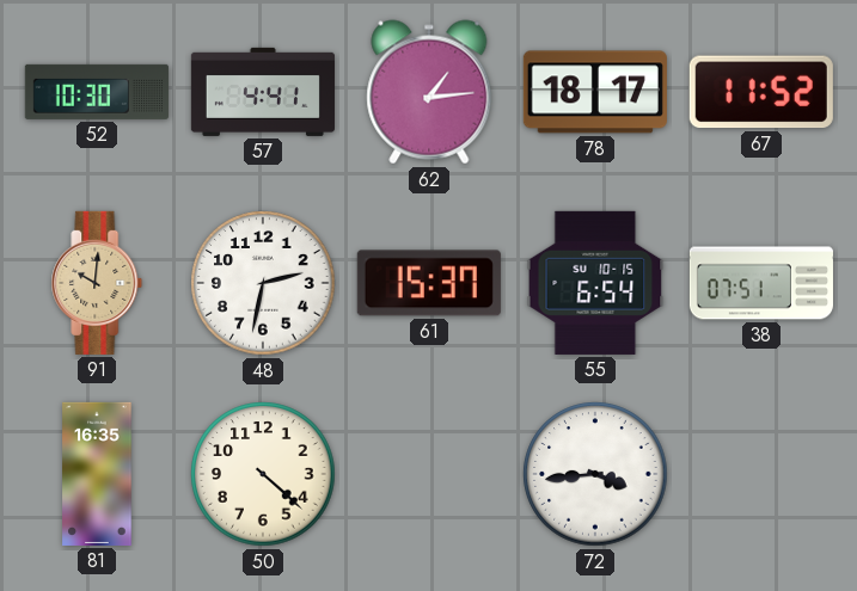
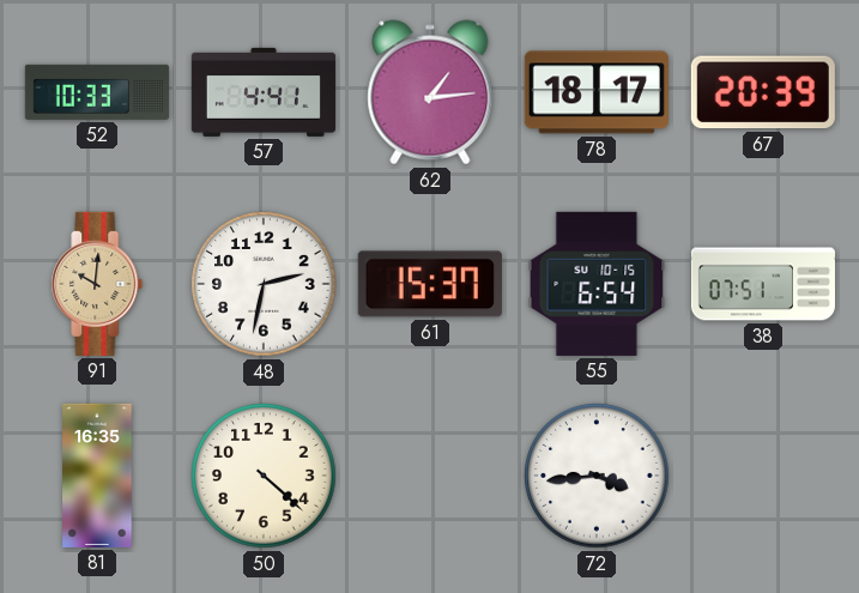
52: 10:30 -> 10:33
67: 11:52 -> 20:39
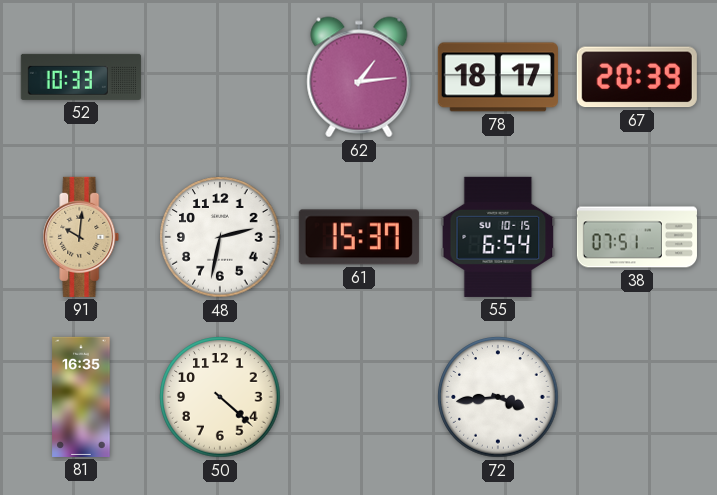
57: 4:41 -> none
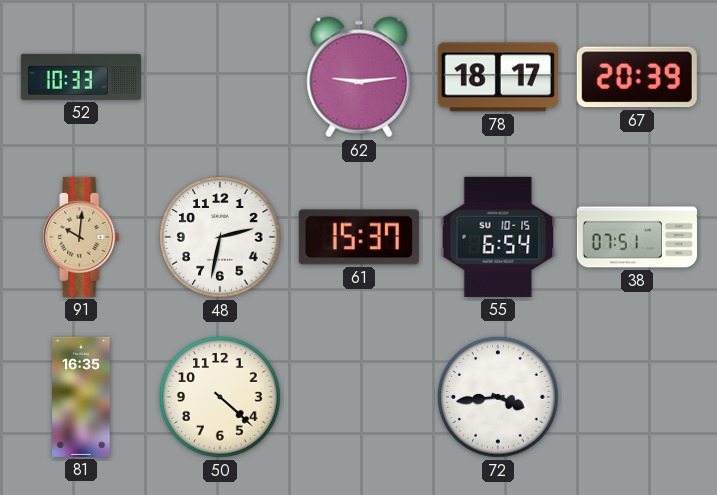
62: 1:14 -> 9:14
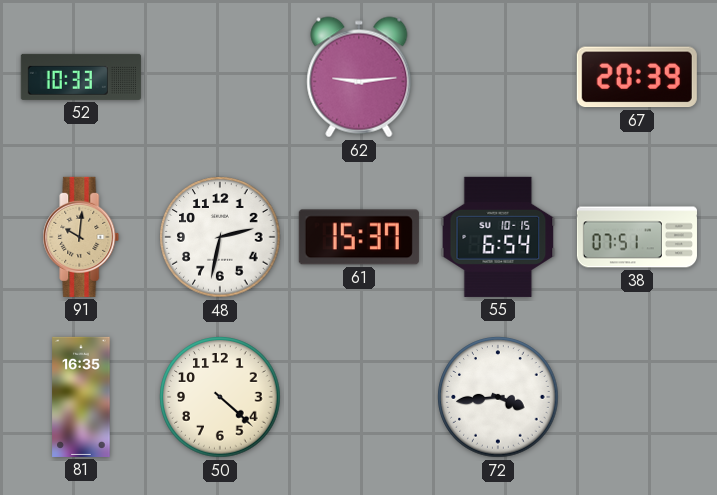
78: 18:17 -> none
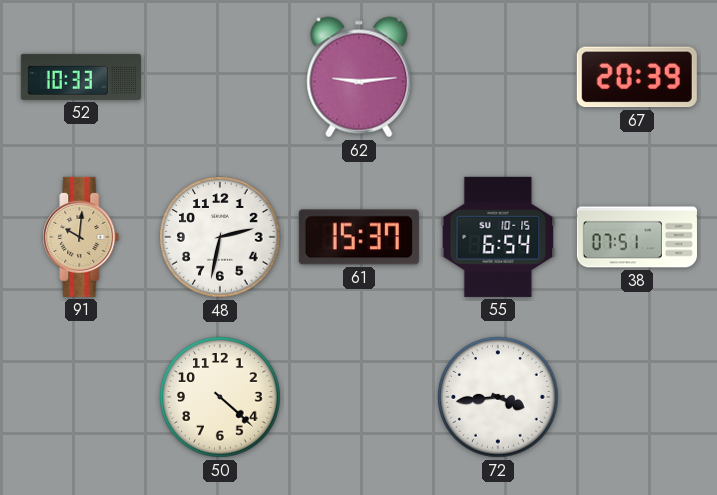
81: 16:35 -> none
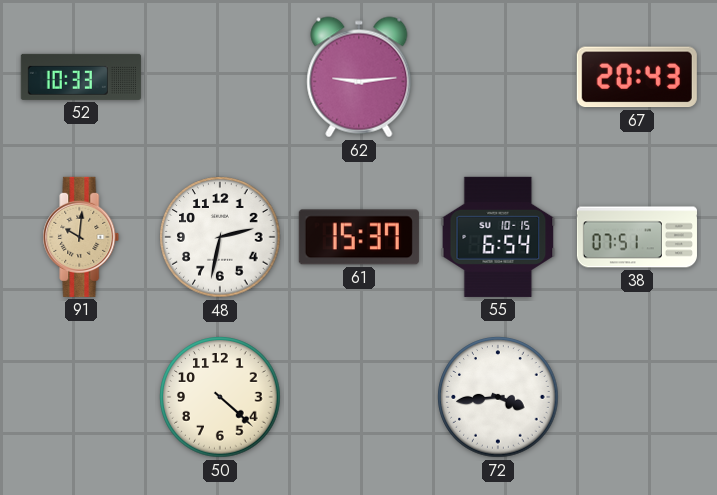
67: 20:39 -> 20:43
